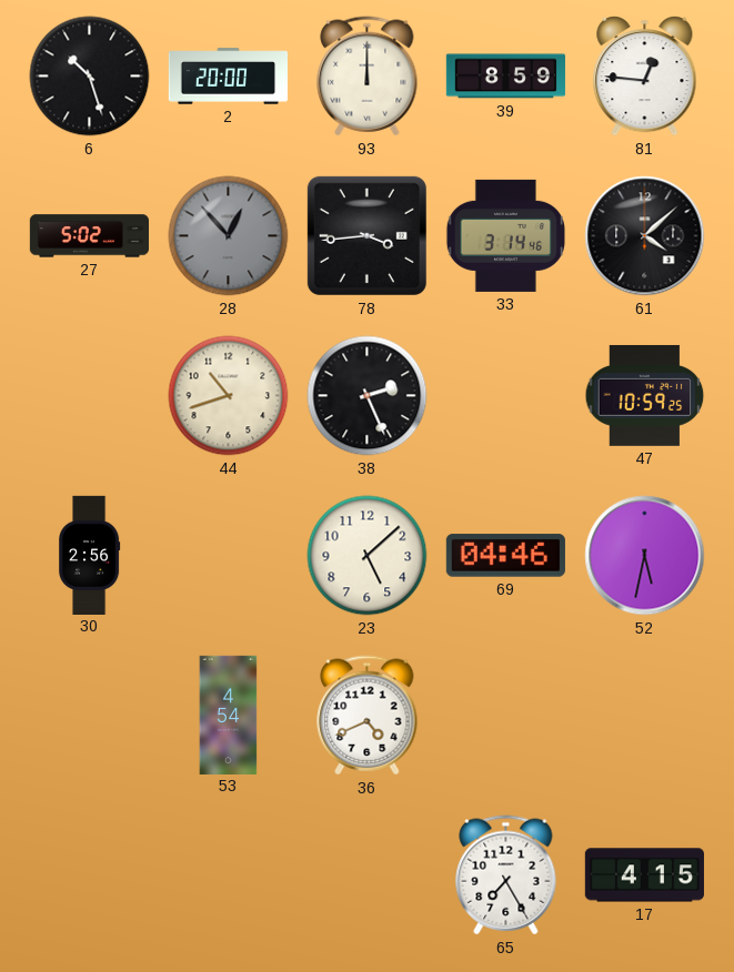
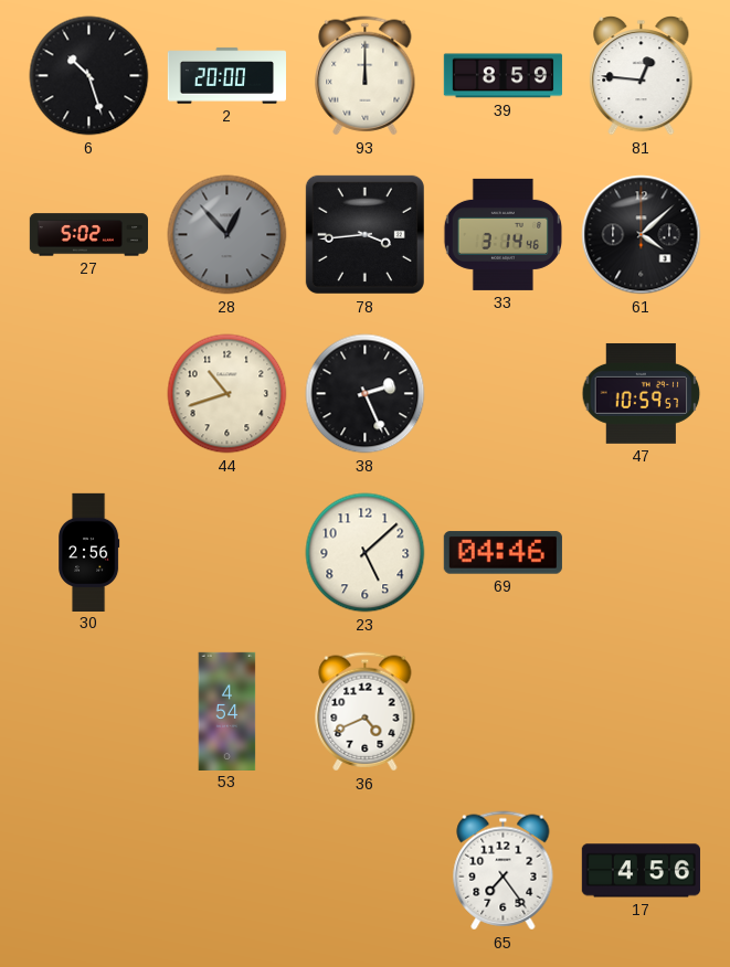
47: 10:59:25 -> 10:59:57
52: 5:32 -> none
65: 7:25 -> 7:24
17: 4:15 -> 4:56
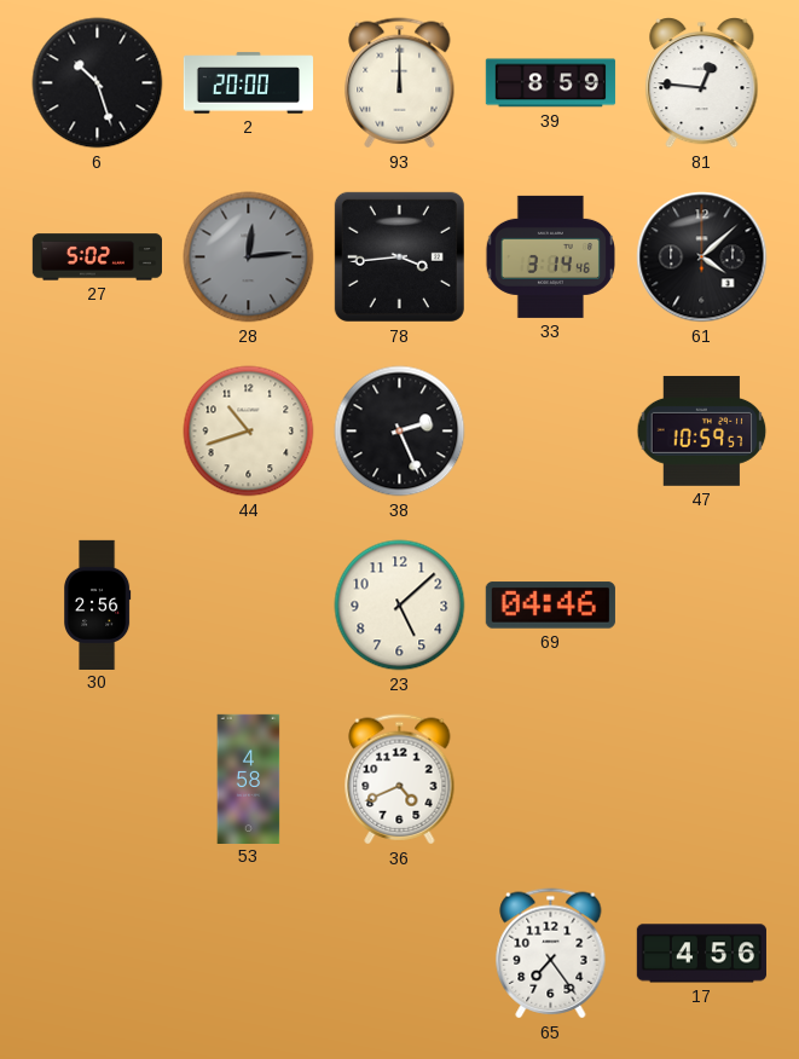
28: 12:53 -> 12:14
53: 4:54 -> 4:58
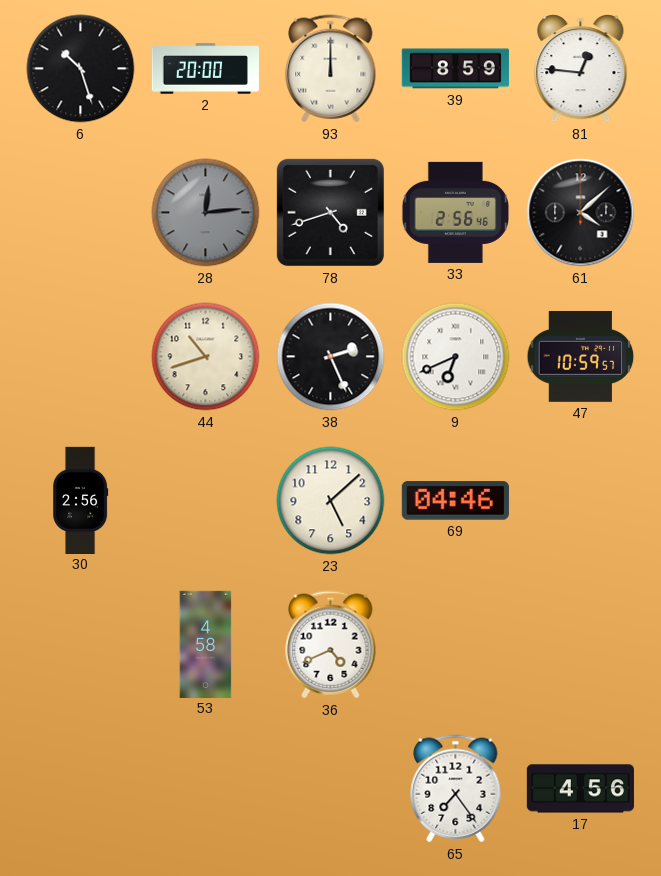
27: 5:02 -> none
78: 3:44 -> 4:42
33: 3:14 -> 2:56
9: none -> 6:41
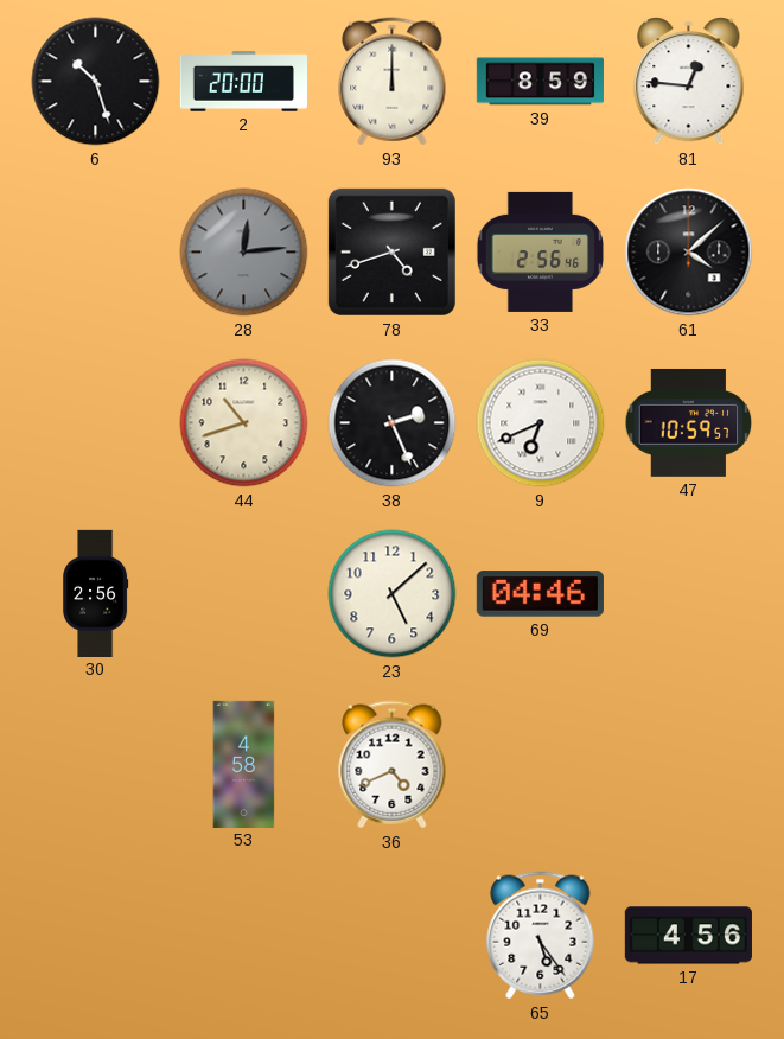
65: 7:24 -> 5:24
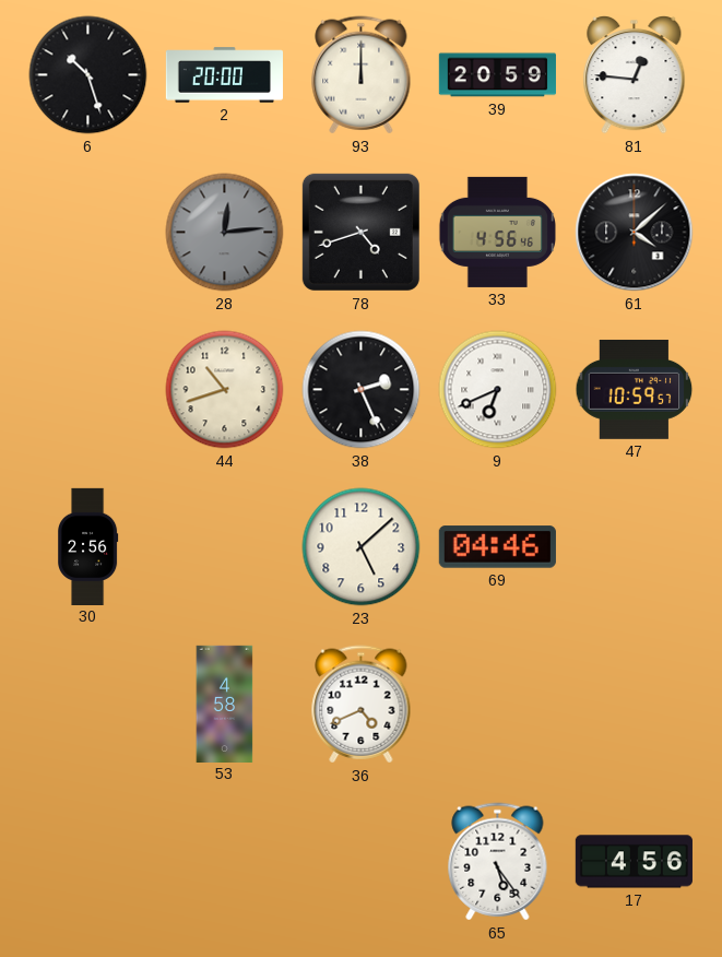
39: 8:59 -> 20:59
33: 2:56 -> 4:56
